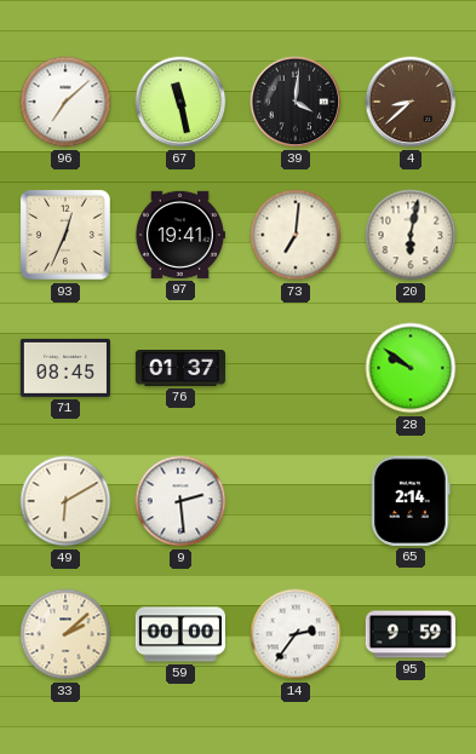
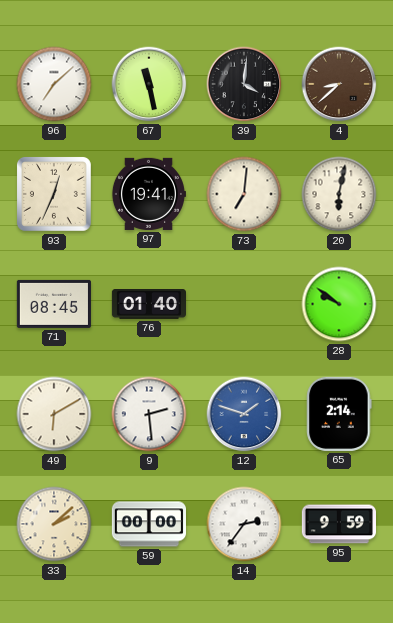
76: 01:37 -> 01:40
12: none -> 1:48
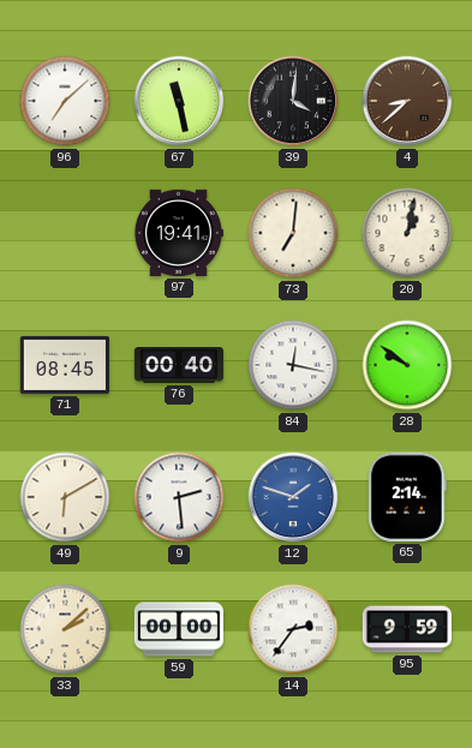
93: 12:34 -> none
20: 6:02 -> 1:02
76: 01:40 -> 00:40
84: none -> 12:17
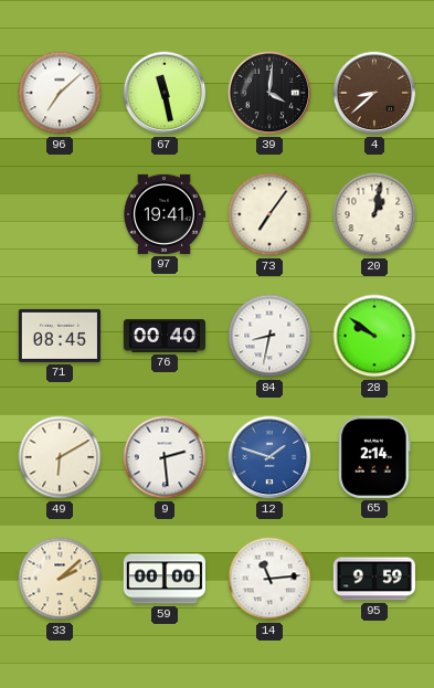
73: 7:01 -> 7:06
84: 12:17 -> 8:32
14: 2:36 -> 11:14
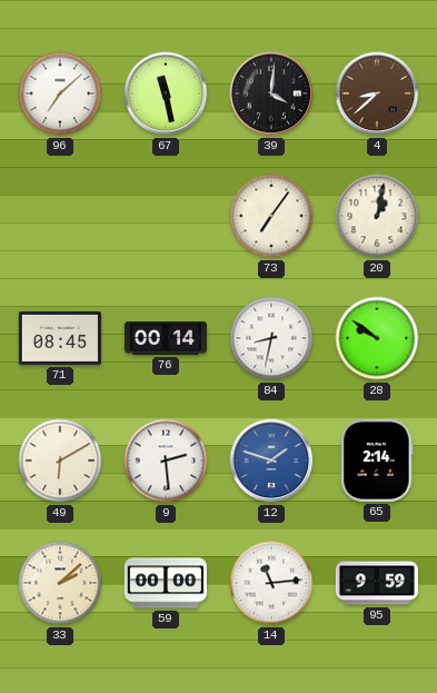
97: 19:41 -> none
76: 00:40 -> 00:14
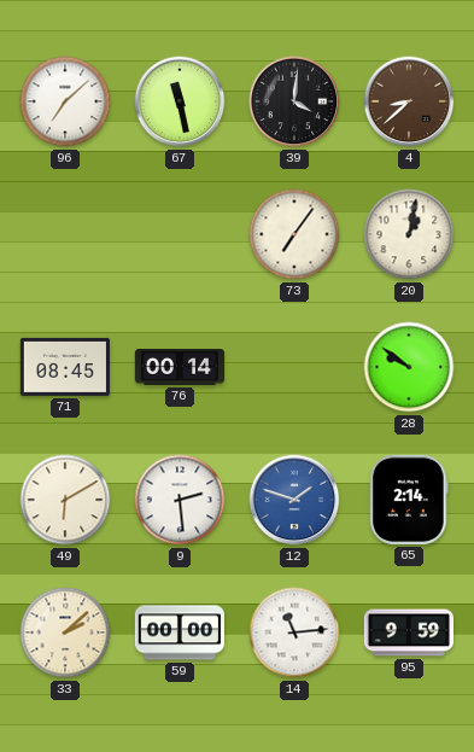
84: 8:32 -> none
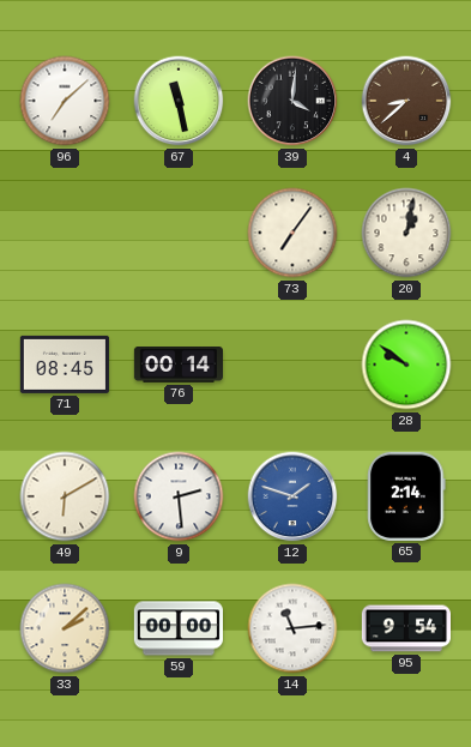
95: 9:59 -> 9:54
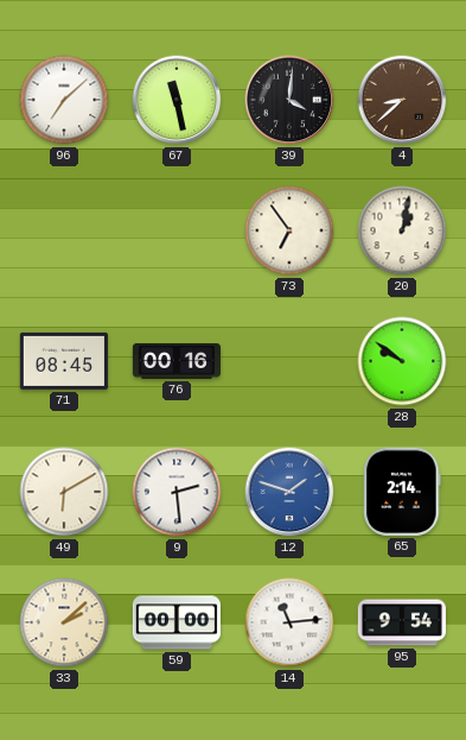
73: 7:06 -> 6:54
76: 00:14 -> 00:16
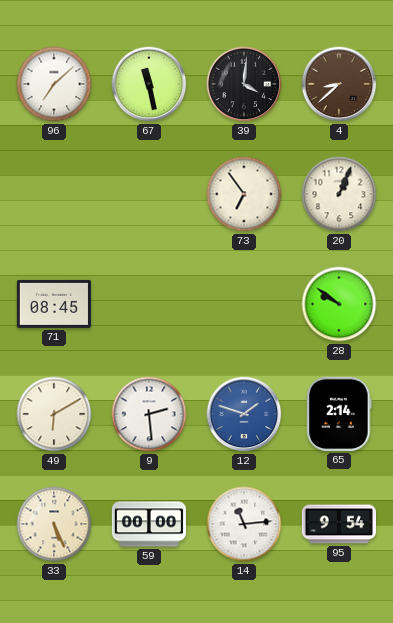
20: 1:02 -> 1:04
76: 00:16 -> none
33: 2:08 -> 5:26
